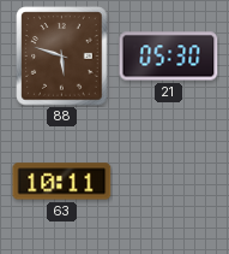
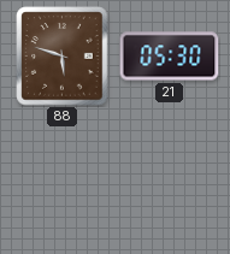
63: 10:11 -> none
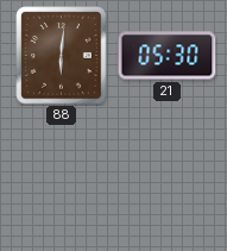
88: 5:48 -> 6:01
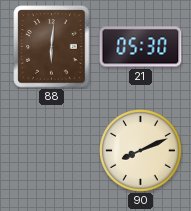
90: none -> 8:11
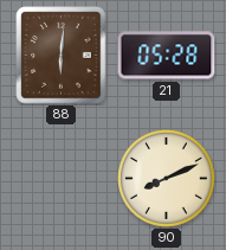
21: 05:30 -> 05:28
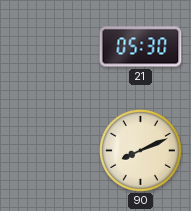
88: 6:01 -> none
21: 05:28 -> 05:30
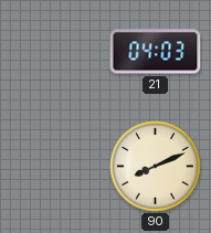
21: 05:30 -> 04:03
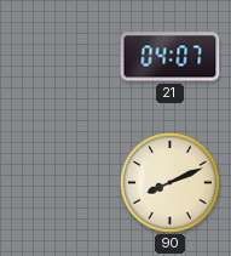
21: 04:03 -> 04:07
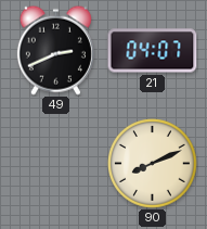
49: none -> 2:41
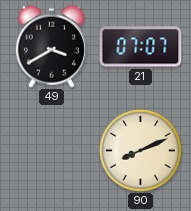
49: 2:41 -> 3:40
21: 04:07 -> 07:07
